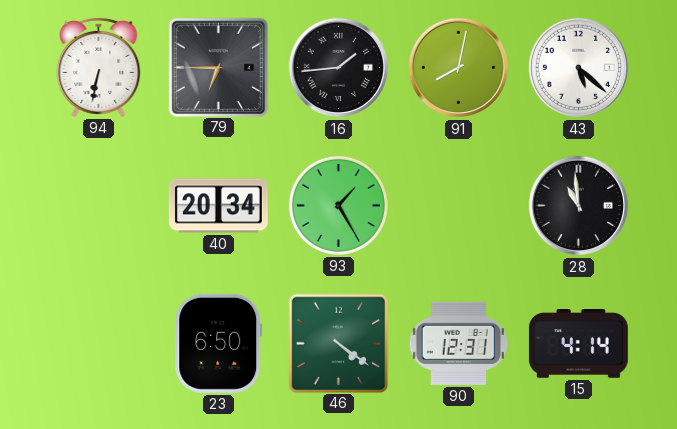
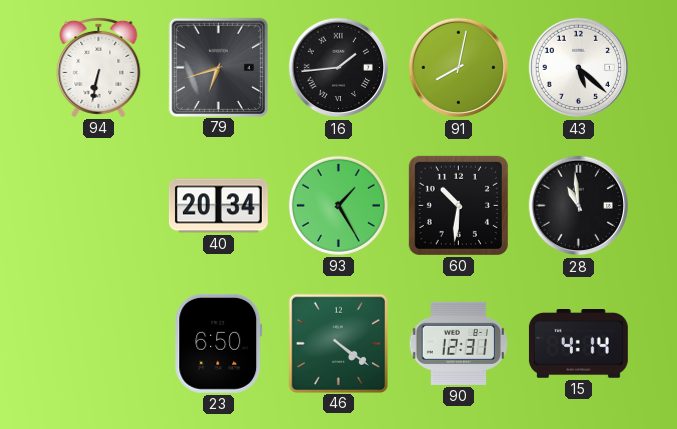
79: 6:45 -> 6:42
60: none -> 10:31
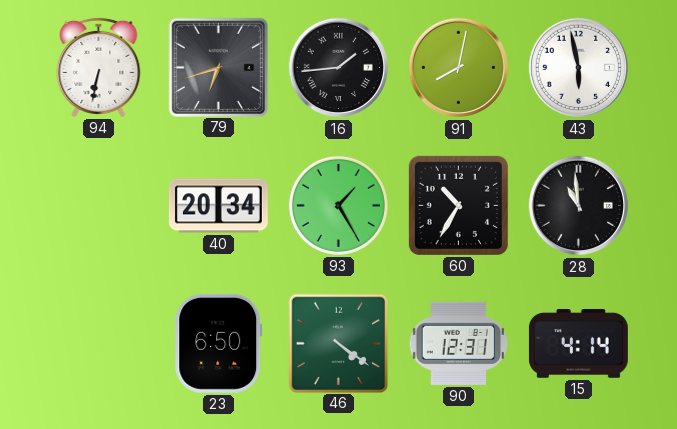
43: 5:22 -> 5:58
60: 10:31 -> 10:35
